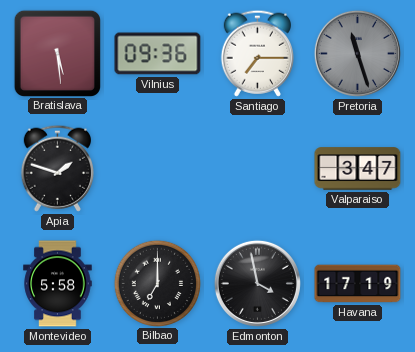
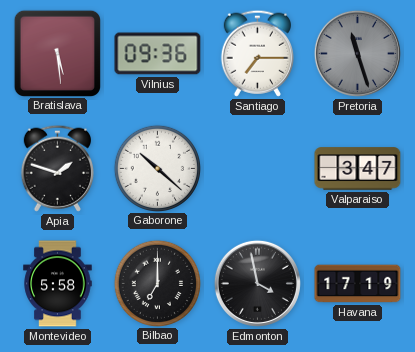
Gaborone: none -> 10:22
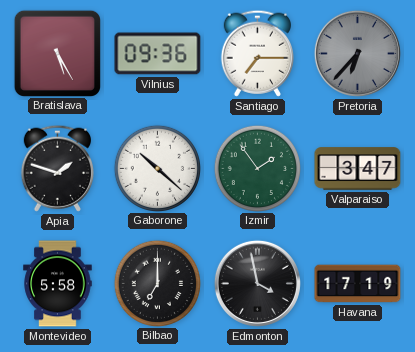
Bratislava: 5:29 -> 5:25
Pretoria: 11:27 -> 6:37
Izmir: none -> 1:54
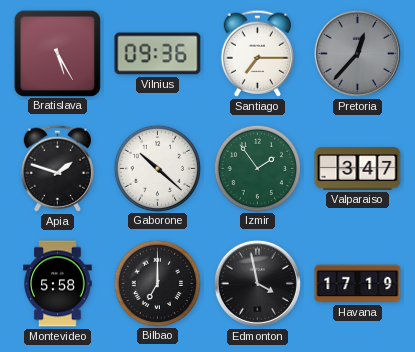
Pretoria: 6:37 -> 12:37
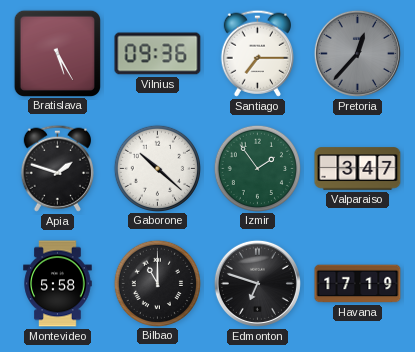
Bilbao: 7:00 -> 11:00
Edmonton: 3:58 -> 6:48
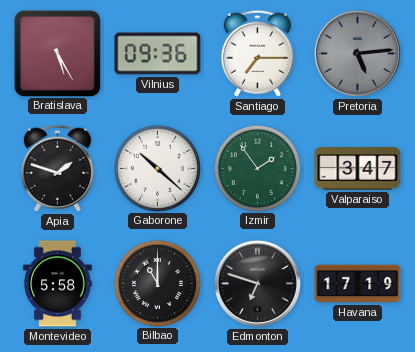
Pretoria: 12:37 -> 5:14
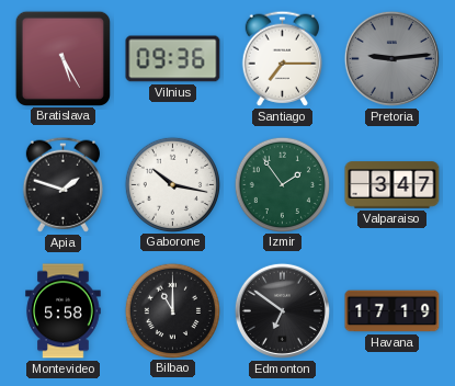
Pretoria: 5:14 -> 9:14
Gaborone: 10:22 -> 10:17
Edmonton: 6:48 -> 6:51
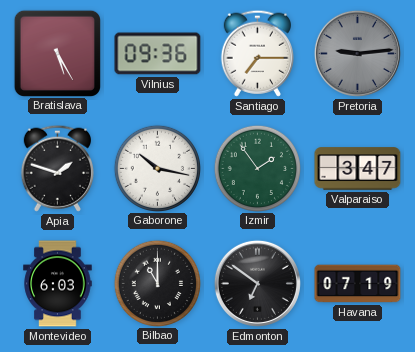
Montevideo: 5:58 -> 6:03
Havana: 17:19 -> 07:19
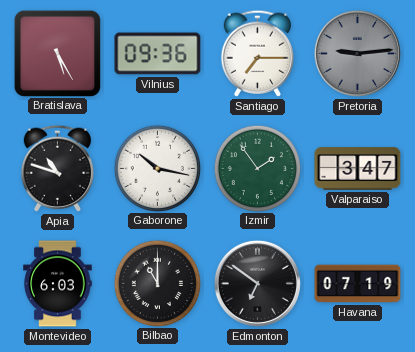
Apia: 1:48 -> 10:48
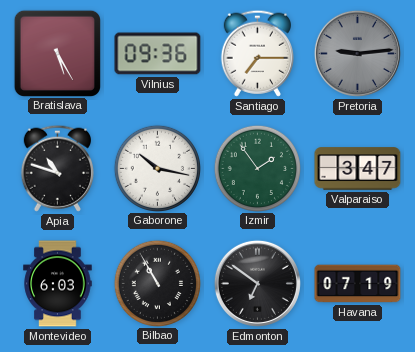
Bilbao: 11:00 -> 10:55
